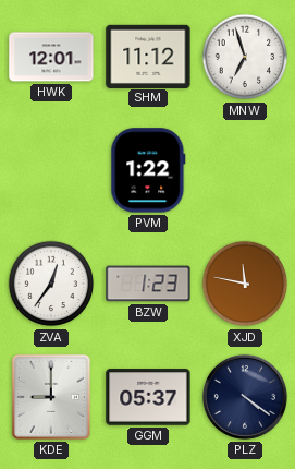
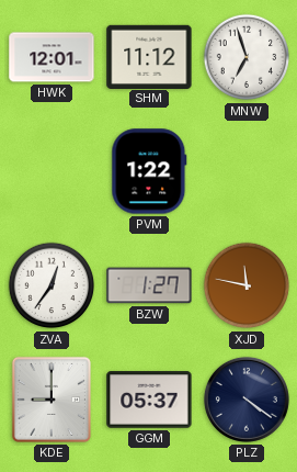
BZW: 1:23 -> 1:27
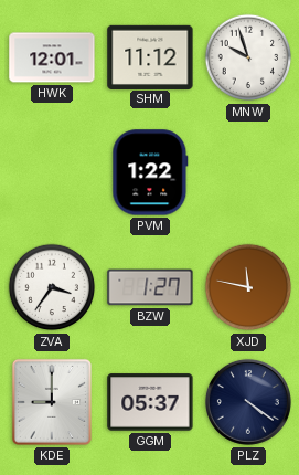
MNW: 6:57 -> 9:57
ZVA: 12:36 -> 3:36
